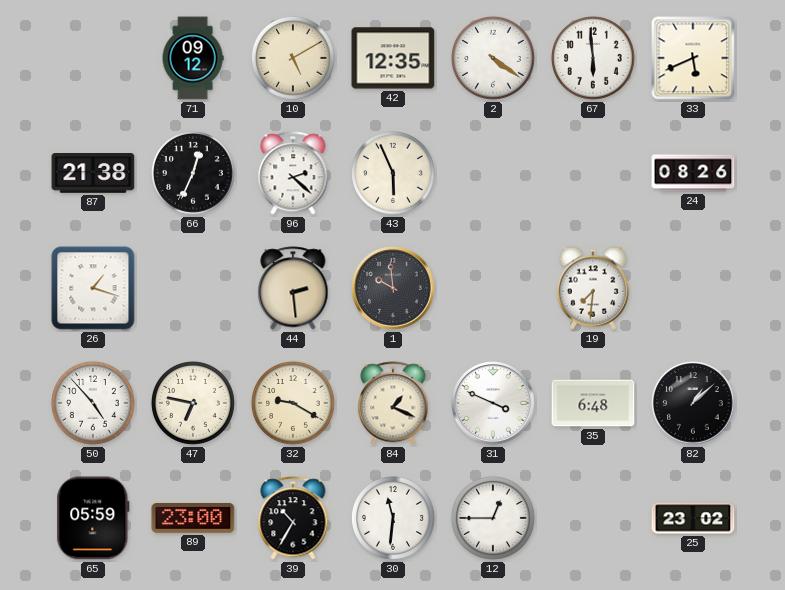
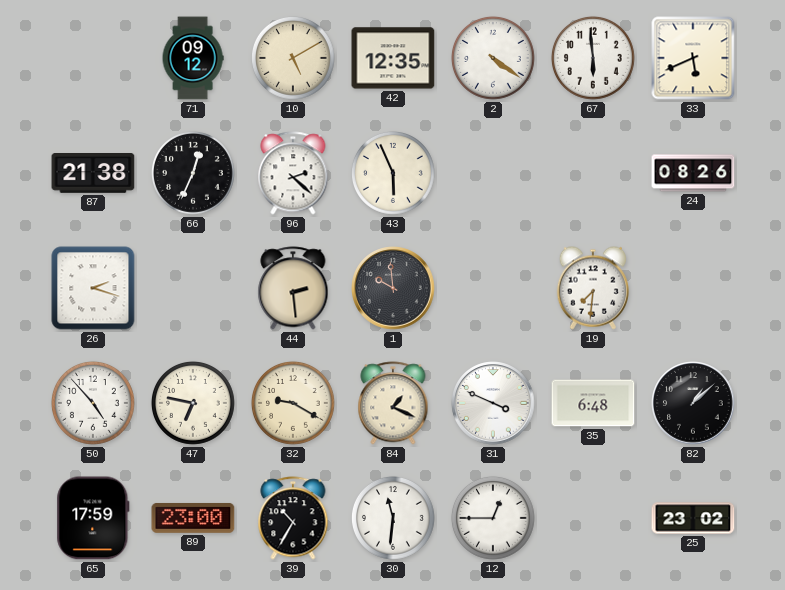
26: 1:18 -> 2:18
65: 05:59 -> 17:59
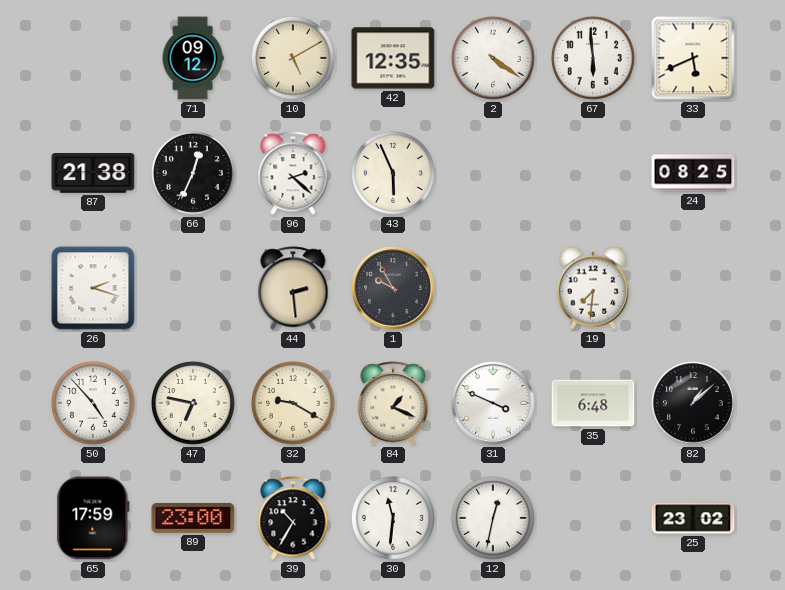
24: 08:26 -> 08:25
1: 9:59 -> 9:55
12: 12:45 -> 12:32
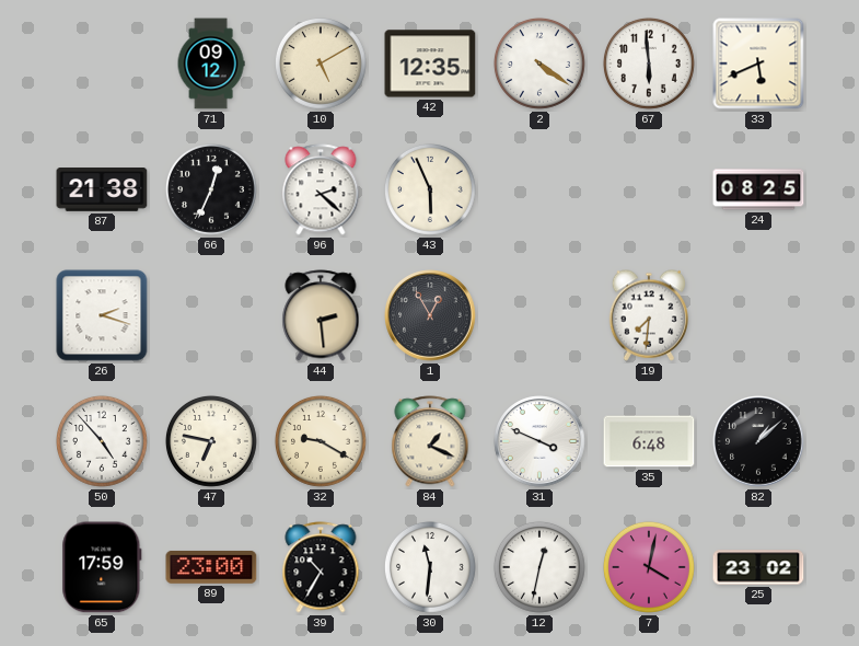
1: 9:55 -> 12:55
7: none -> 4:02
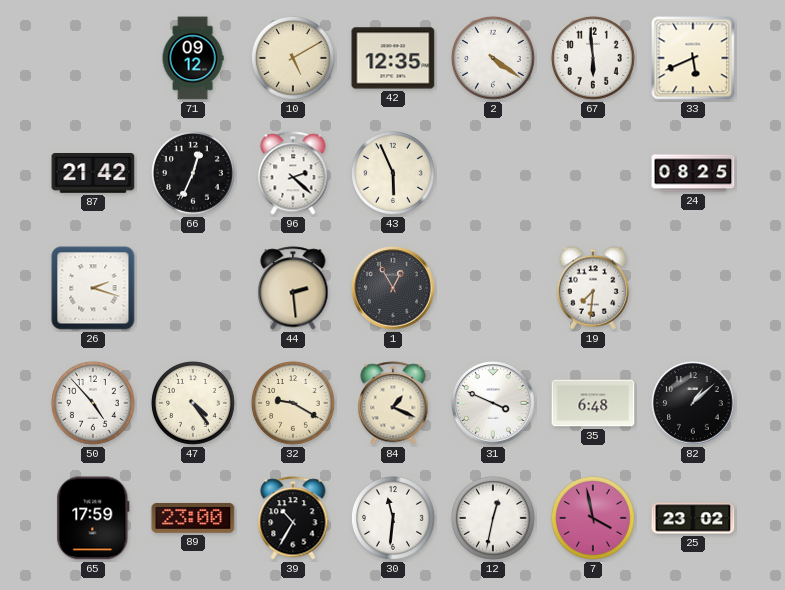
87: 21:38 -> 21:42
47: 6:47 -> 4:24
7: 4:02 -> 3:58
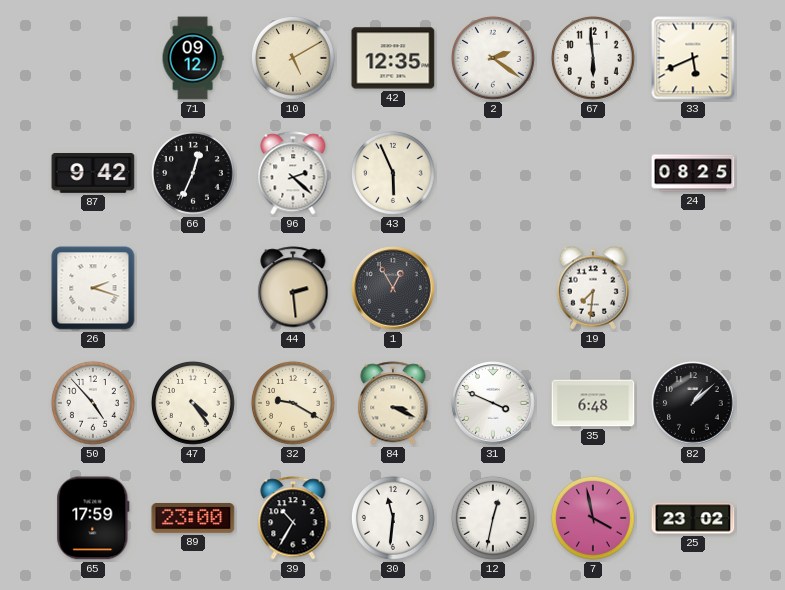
2: 4:21 -> 2:21
87: 21:42 -> 9:42
84: 1:19 -> 3:19
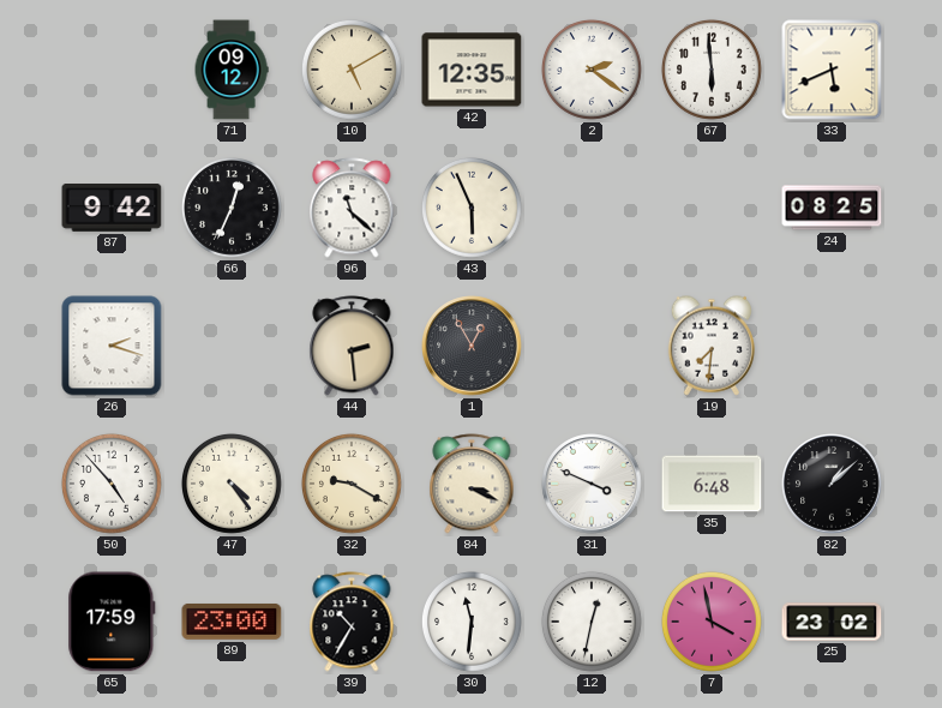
96: 2:22 -> 11:22
